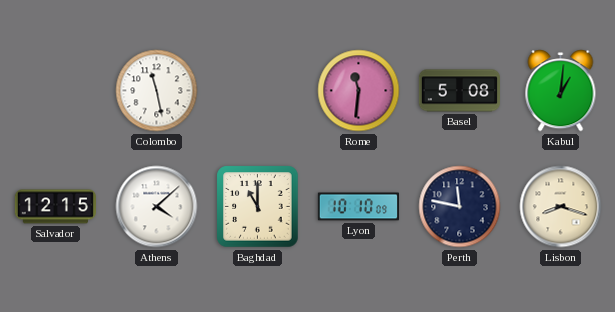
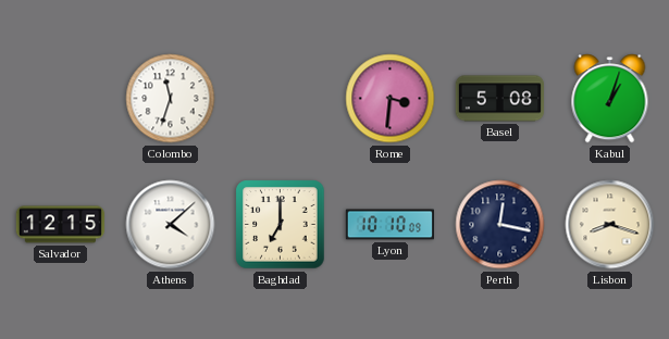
Colombo: 11:28 -> 11:33
Rome: 11:31 -> 3:31
Kabul: 1:01 -> 1:03
Baghdad: 11:00 -> 7:00
Perth: 11:47 -> 12:17
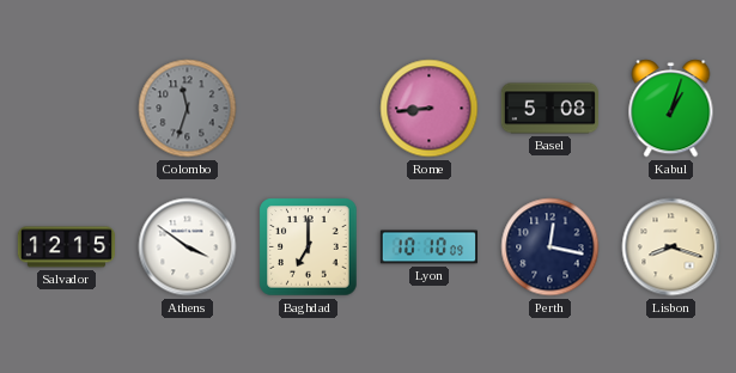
Colombo dial: white -> grey
Rome: 3:31 -> 8:44
Athens: 4:08 -> 3:51
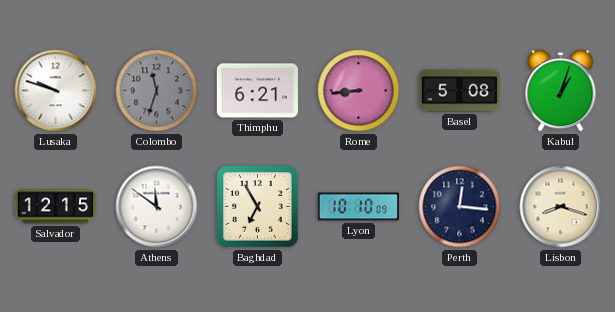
Lusaka: none -> 9:48
Thimphu: none -> 6:21
Athens: 3:51 -> 11:51
Baghdad: 7:00 -> 6:55
Perth: 12:17 -> 12:16
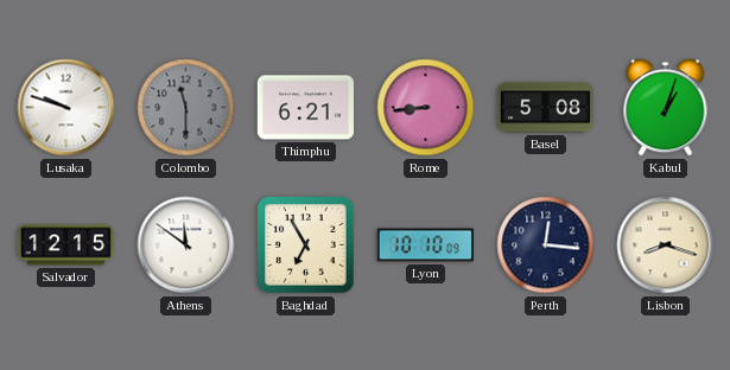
Colombo: 11:33 -> 11:30
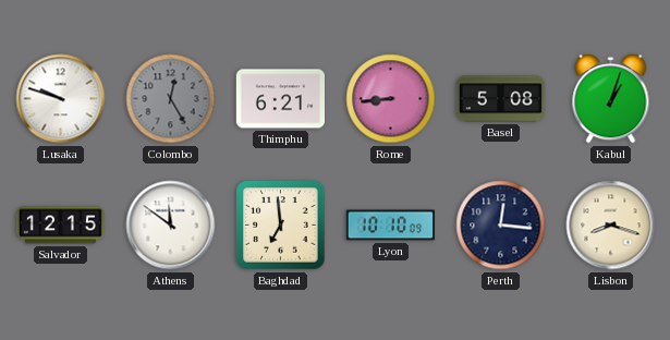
Colombo: 11:30 -> 12:25
Baghdad: 6:55 -> 6:59
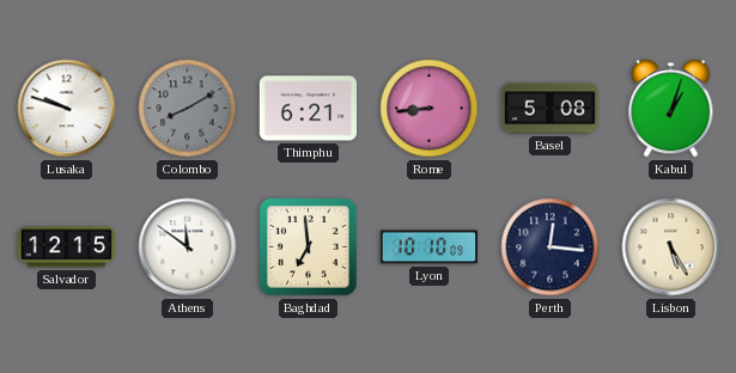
Colombo: 12:25 -> 8:10
Lisbon: 8:18 -> 5:25
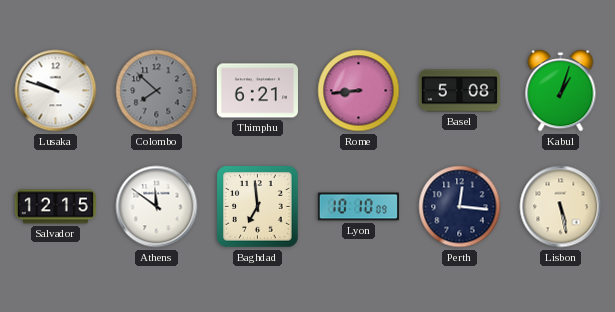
Colombo: 8:10 -> 7:52
Lisbon: 5:25 -> 5:28
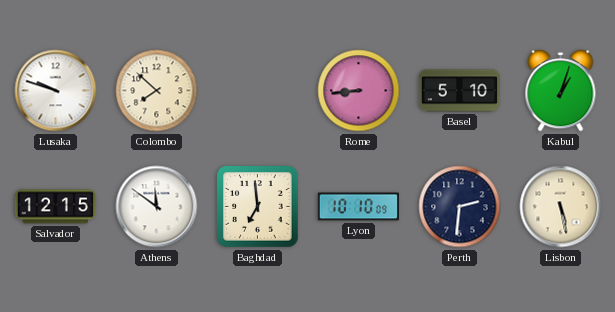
Colombo dial: grey -> cream
Thimphu: 6:21 -> none
Basel: 5:08 -> 5:10
Perth: 12:16 -> 2:31
